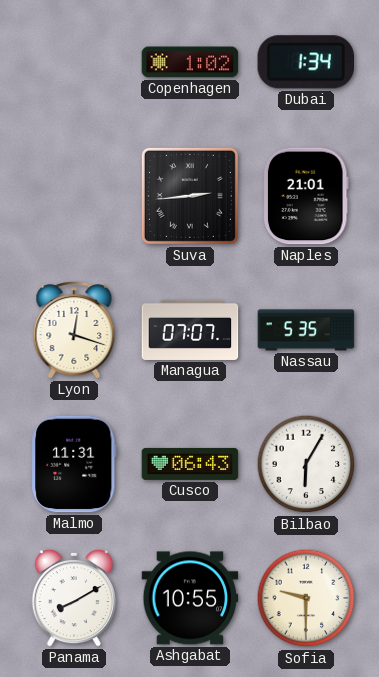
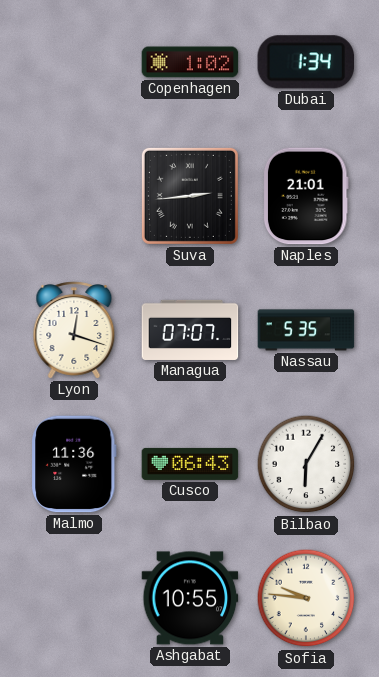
Malmo: 11:31 -> 11:36
Panama: 8:10 -> none
Sofia: 9:30 -> 9:46
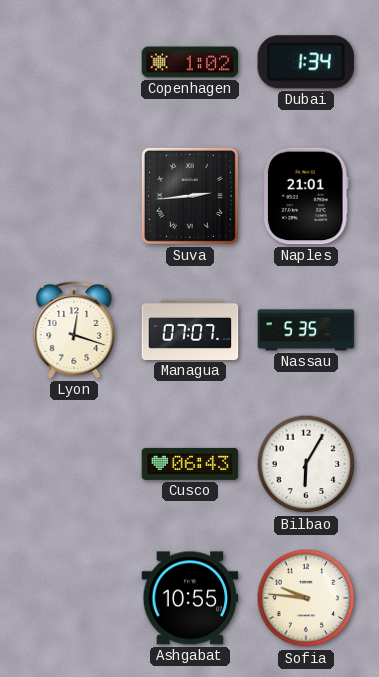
Malmo: 11:36 -> none
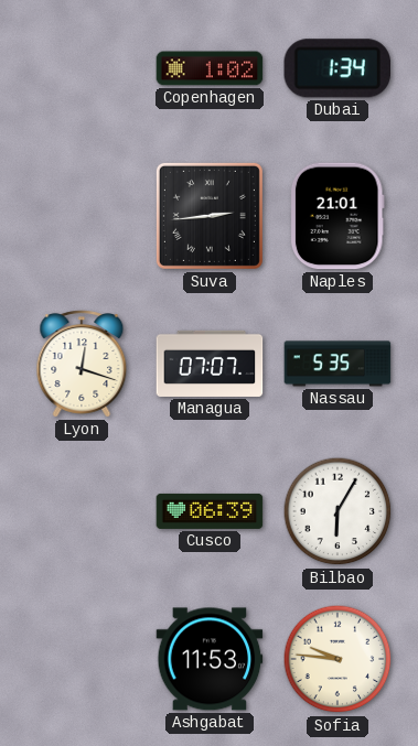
Cusco: 06:43 -> 06:39
Ashgabat: 10:55 -> 11:53
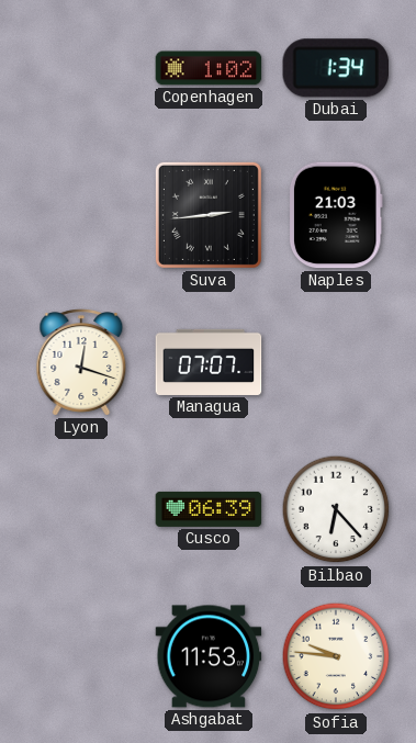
Naples: 21:01 -> 21:03
Nassau: 5:35 -> none
Bilbao: 6:05 -> 6:23
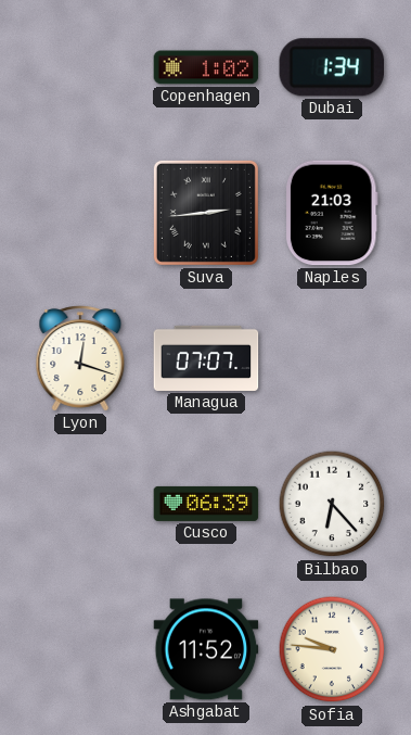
Ashgabat: 11:53 -> 11:52
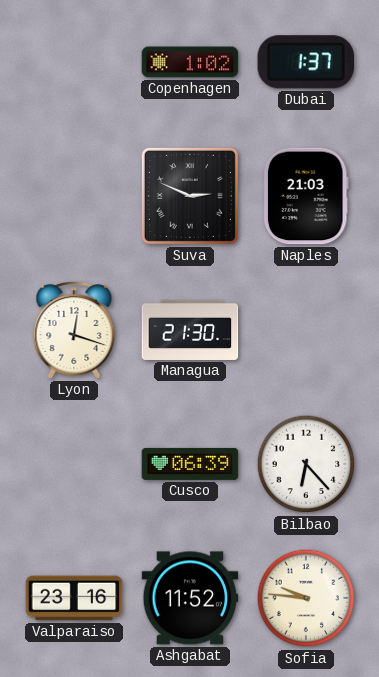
Dubai: 1:34 -> 1:37
Suva: 2:44 -> 2:49
Managua: 07:07 -> 21:30
Valparaiso: none -> 23:16
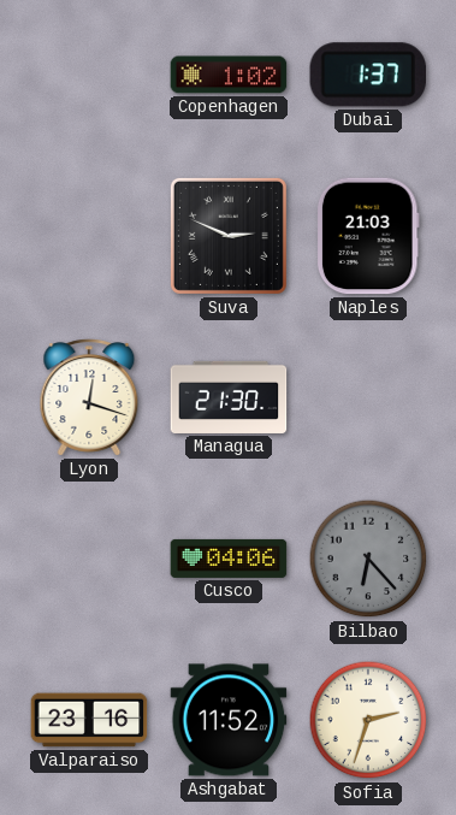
Cusco: 06:39 -> 04:06
Bilbao dial: white -> grey
Sofia: 9:46 -> 2:33
